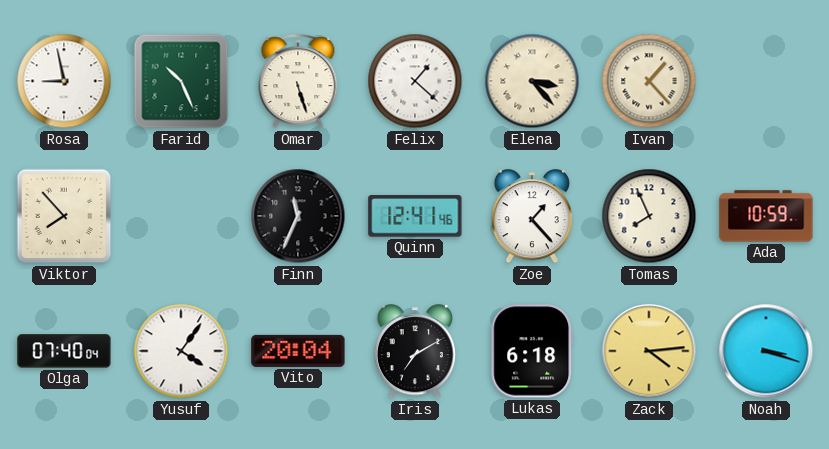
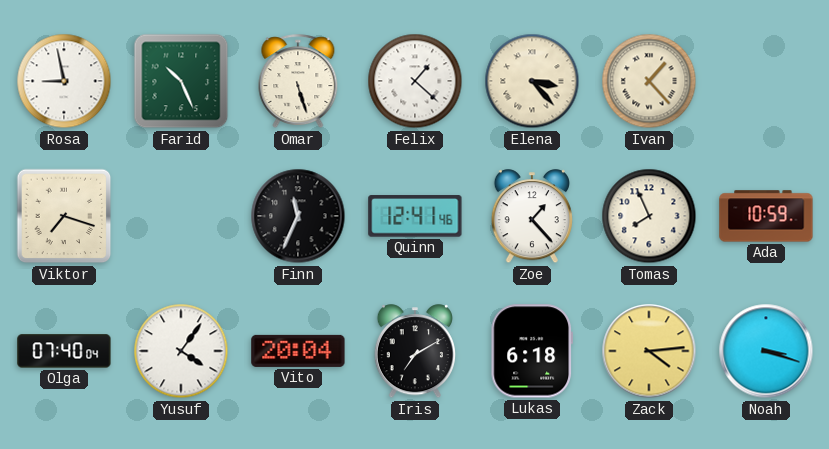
Viktor: 7:53 -> 7:18
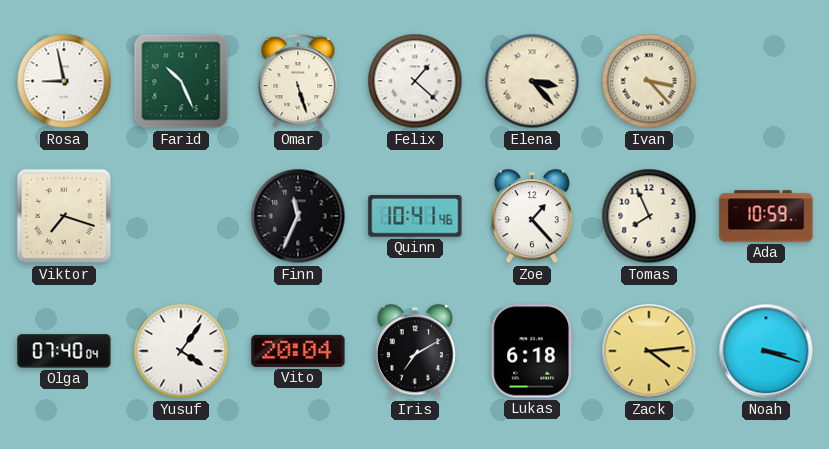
Ivan: 1:23 -> 3:23
Quinn: 12:41 -> 10:41
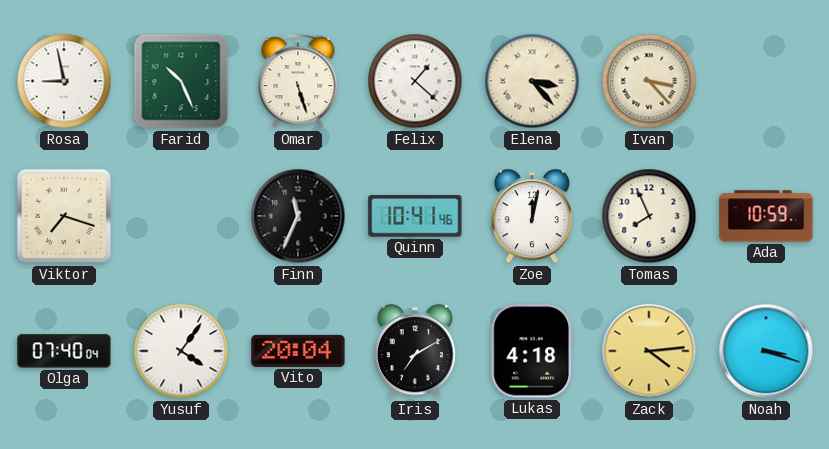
Zoe: 1:23 -> 12:02
Lukas: 6:18 -> 4:18
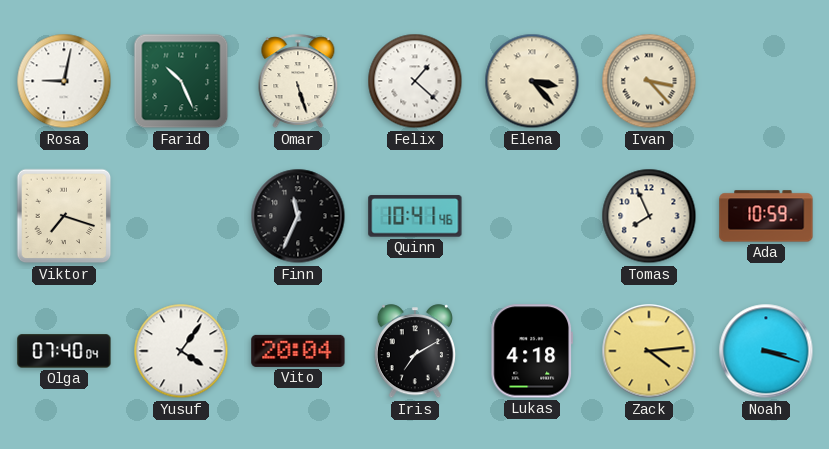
Rosa: 8:58 -> 9:02
Zoe: 12:02 -> none
